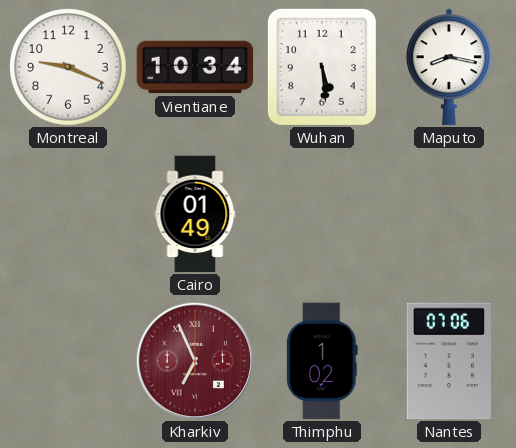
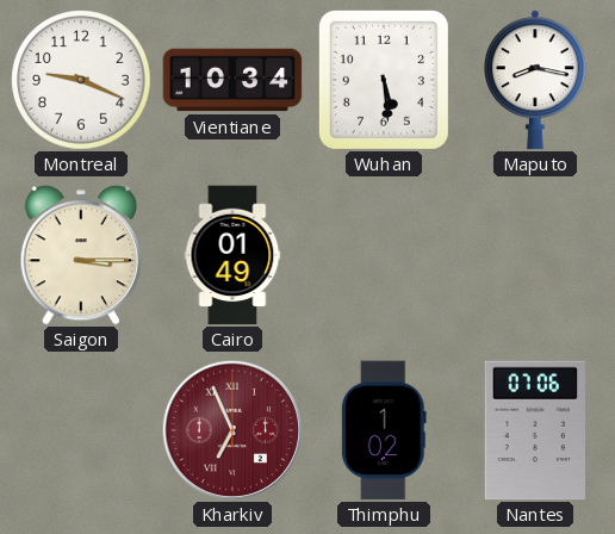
Saigon: none -> 3:15
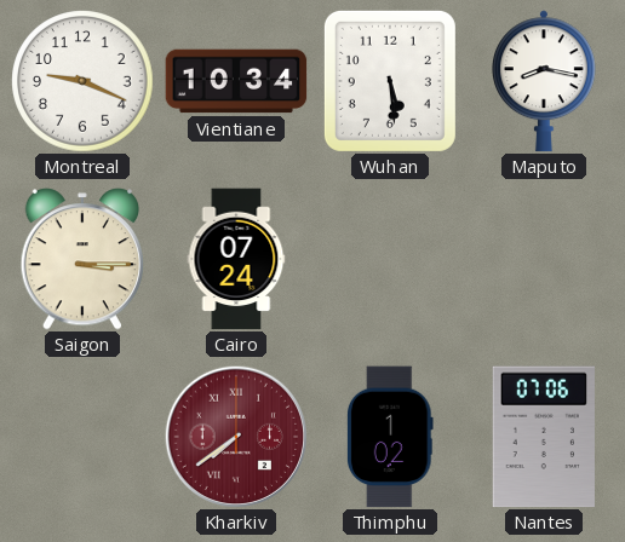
Cairo: 01:49 -> 07:24
Kharkiv: 6:56 -> 7:39
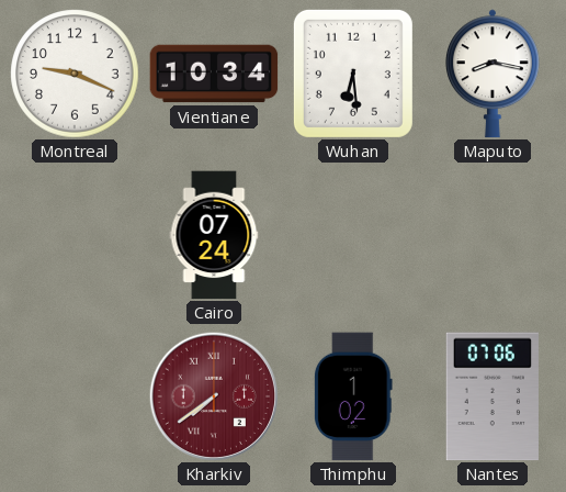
Wuhan: 5:29 -> 6:29
Saigon: 3:15 -> none
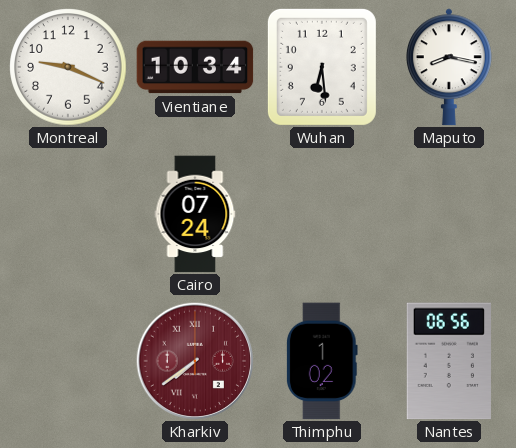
Nantes: 07:06 -> 06:56
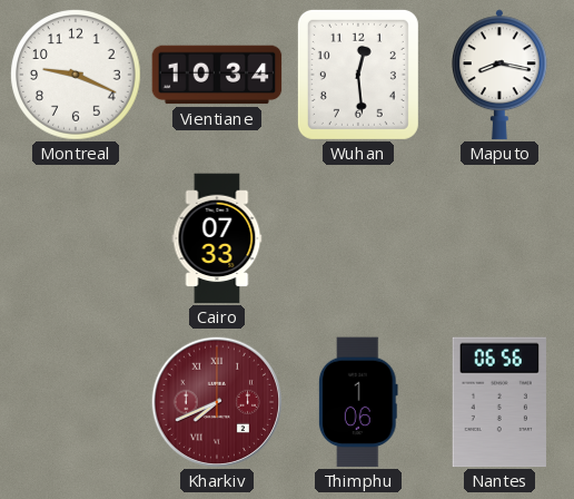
Wuhan: 6:29 -> 12:29
Cairo: 07:24 -> 07:33
Kharkiv: 7:39 -> 7:41
Thimphu: 1:02 -> 1:06
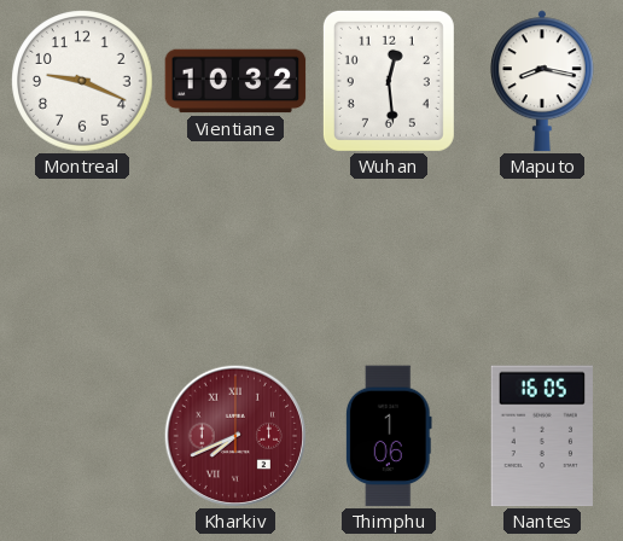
Vientiane: 10:34 -> 10:32
Cairo: 07:33 -> none
Nantes: 06:56 -> 16:05
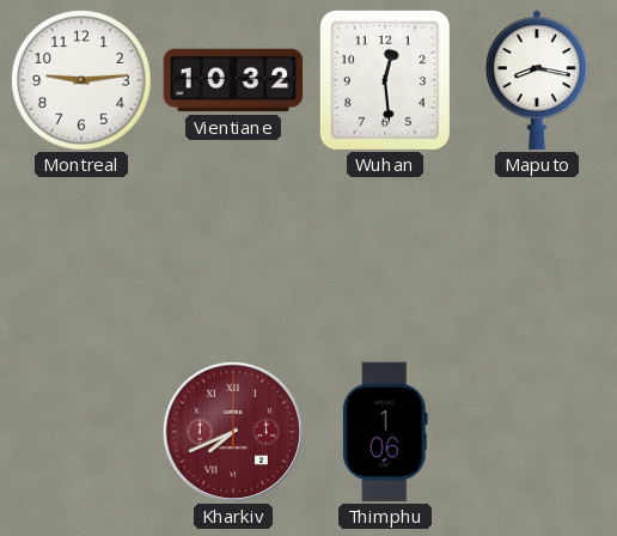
Montreal: 9:19 -> 9:14
Nantes: 16:05 -> none
